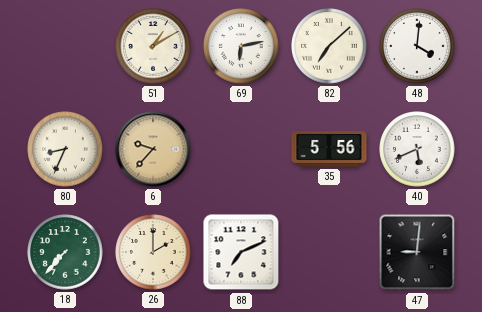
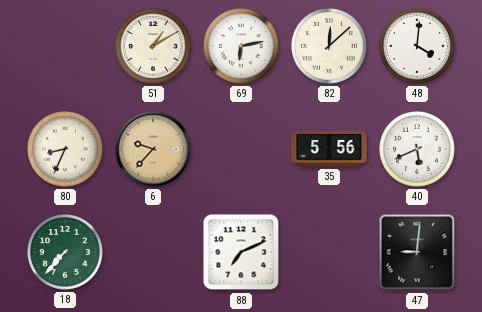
82: 7:08 -> 12:08
26: 2:00 -> none
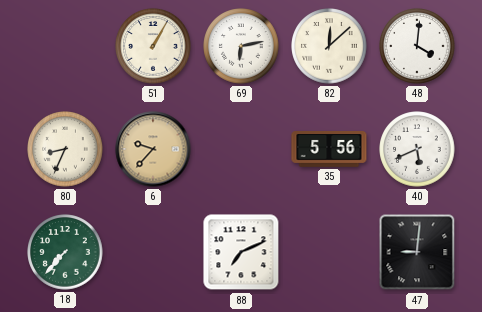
51: 1:10 -> 1:05
